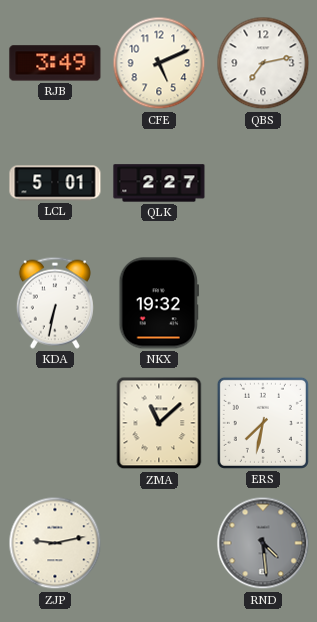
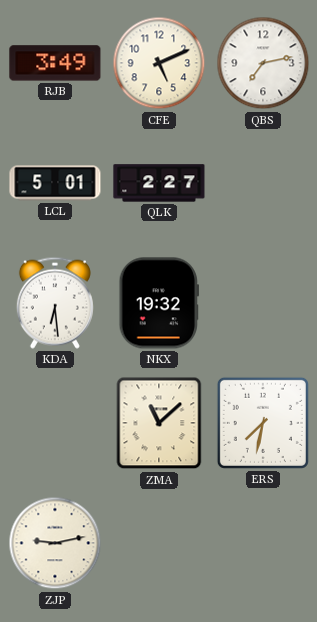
KDA: 6:32 -> 6:29
RND: 4:29 -> none
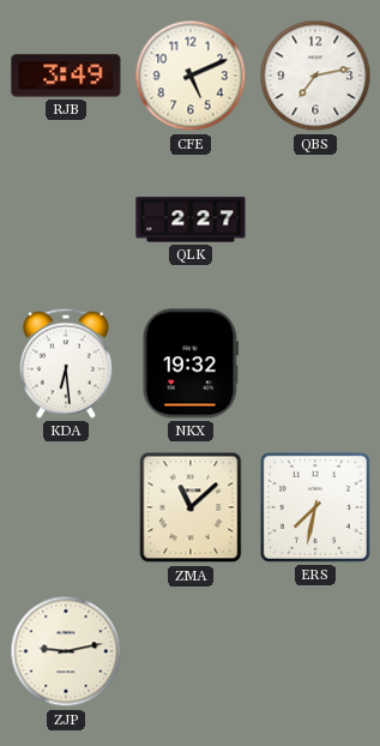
LCL: 5:01 -> none
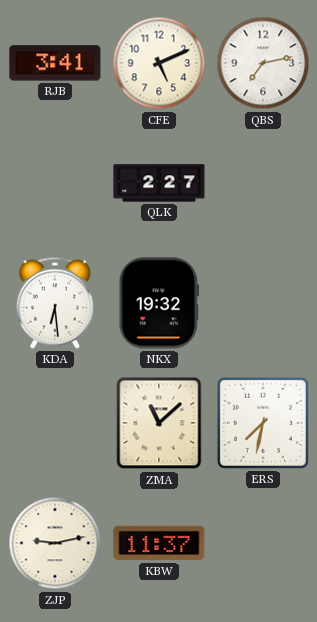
RJB: 3:49 -> 3:41
KBW: none -> 11:37
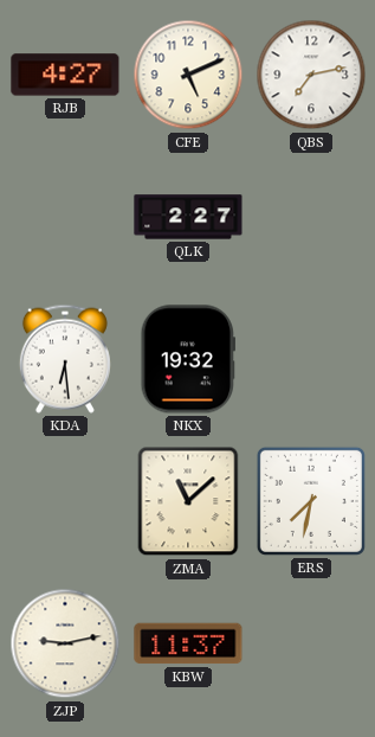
RJB: 3:41 -> 4:27
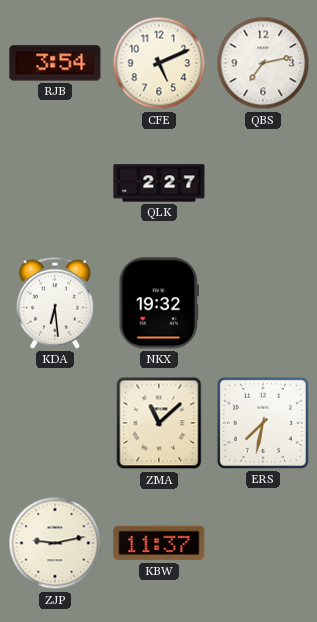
RJB: 4:27 -> 3:54
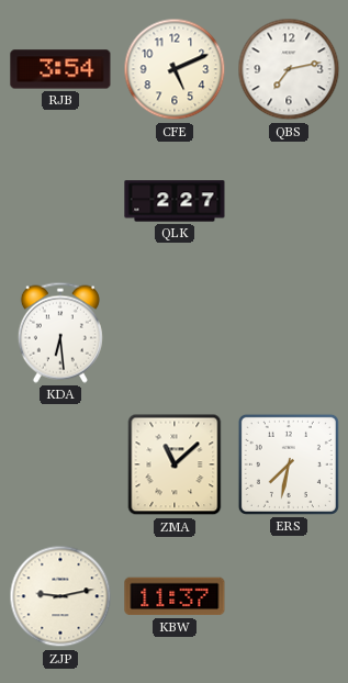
NKX: 19:32 -> none
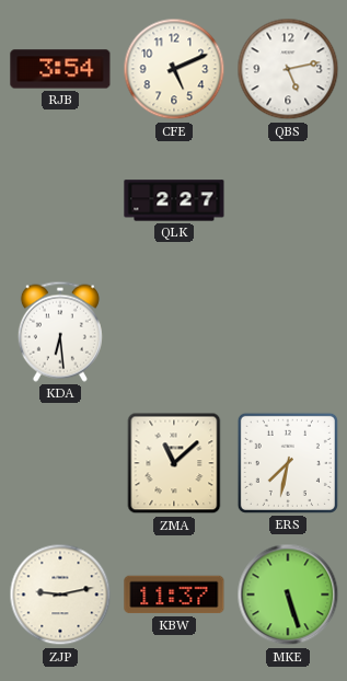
QBS: 7:13 -> 5:13
MKE: none -> 5:27
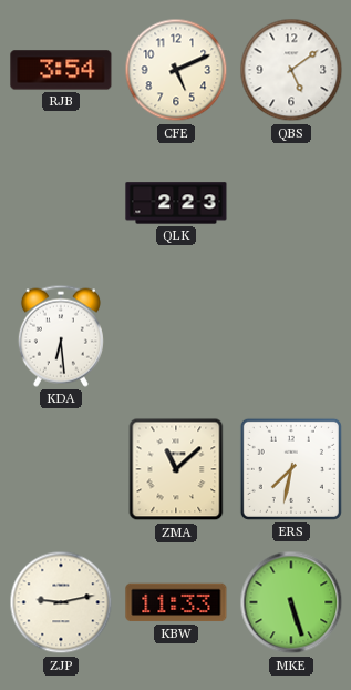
QBS: 5:13 -> 5:09
QLK: 2:27 -> 2:23
KBW: 11:37 -> 11:33
